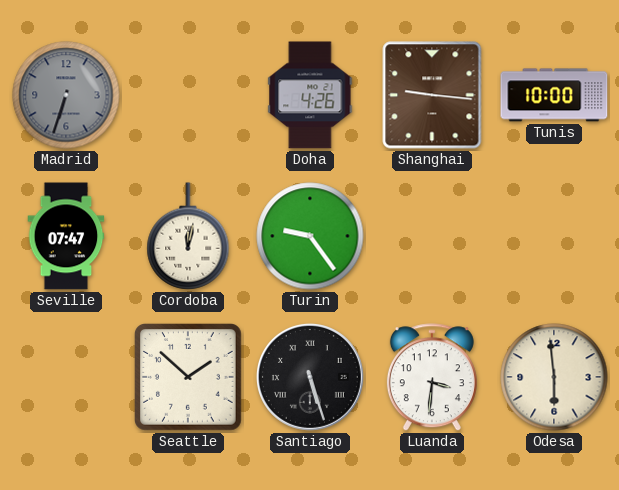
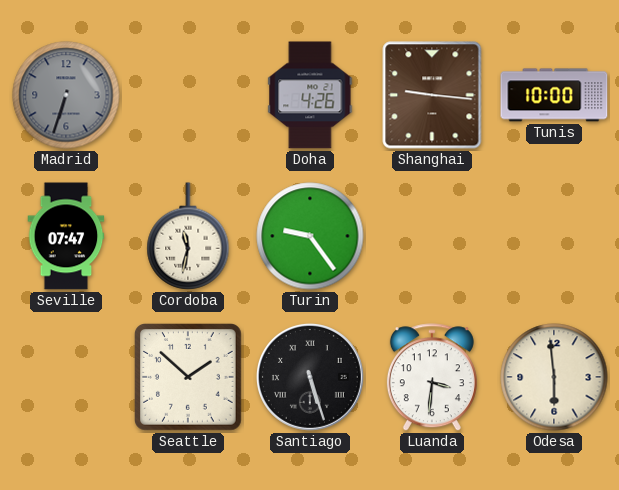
Cordoba: 12:02 -> 11:32
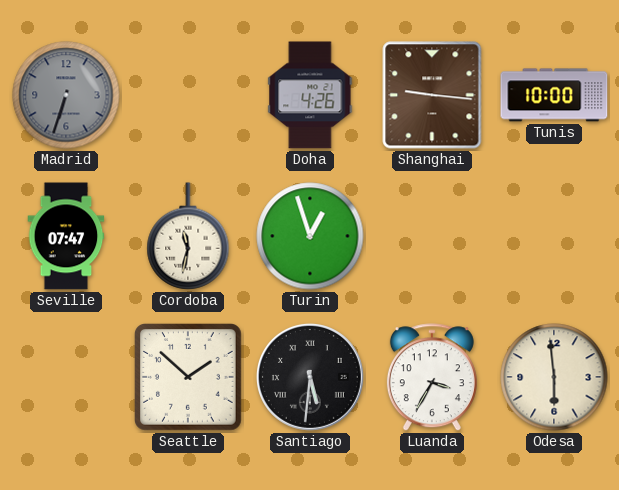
Turin: 9:24 -> 12:57
Santiago: 5:27 -> 5:31
Luanda: 3:31 -> 3:35
